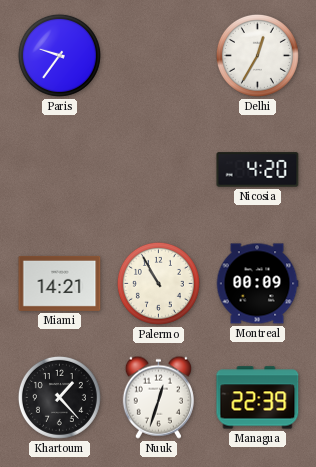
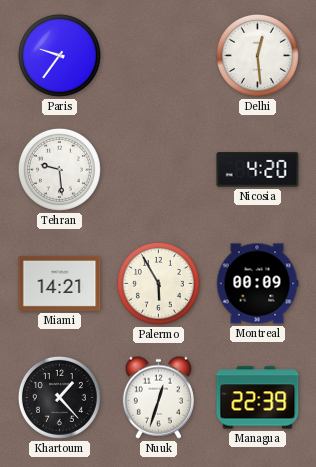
Delhi: 12:35 -> 12:29
Tehran: none -> 9:29
Palermo: 10:55 -> 5:55
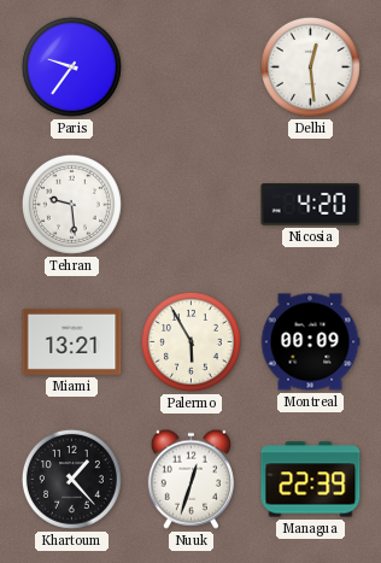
Miami: 14:21 -> 13:21
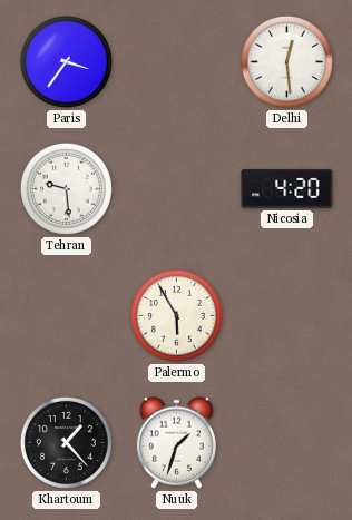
Paris: 9:36 -> 3:36
Miami: 13:21 -> none
Montreal: 00:09 -> none
Nuuk: 12:33 -> 1:33
Managua: 22:39 -> none
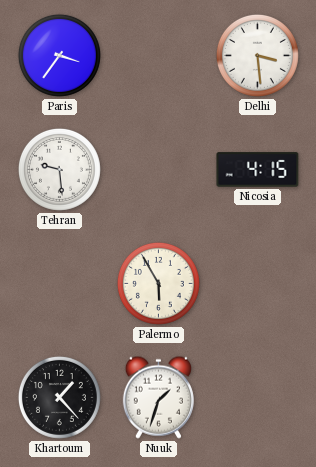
Delhi: 12:29 -> 3:29
Nicosia: 4:20 -> 4:15
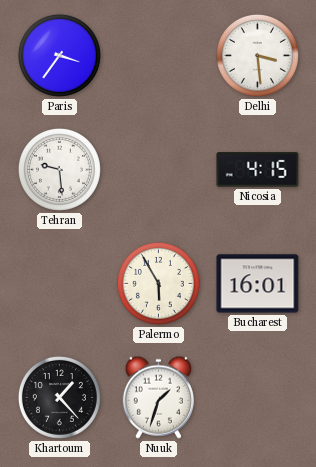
Bucharest: none -> 16:01
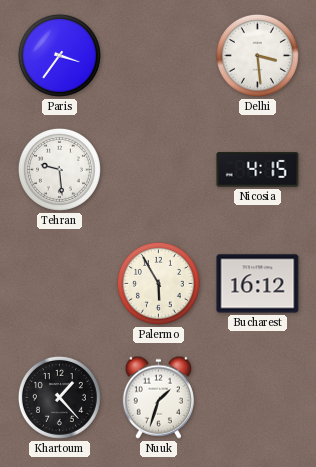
Bucharest: 16:01 -> 16:12
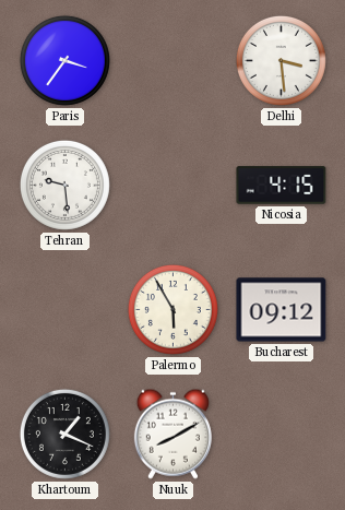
Bucharest: 16:12 -> 09:12
Khartoum: 1:23 -> 1:19
Nuuk: 1:33 -> 8:10
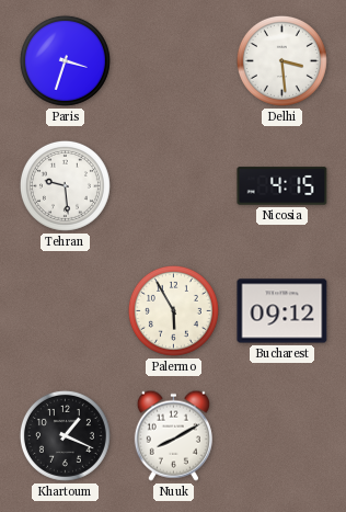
Paris: 3:36 -> 3:33
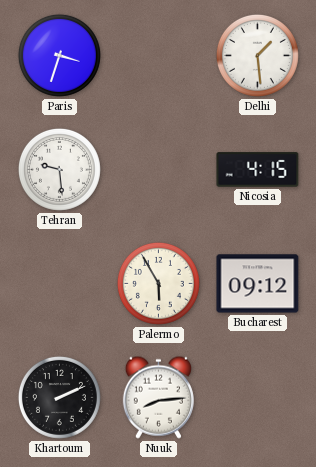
Delhi: 3:29 -> 1:29
Khartoum: 1:19 -> 2:11
Nuuk: 8:10 -> 8:14
